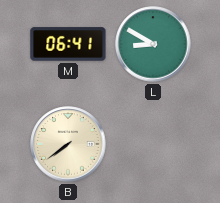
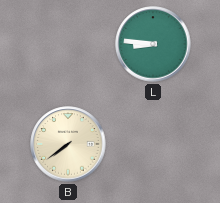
M: 06:41 -> none
L: 8:50 -> 8:46
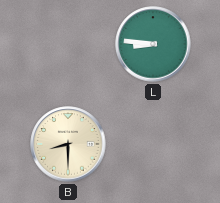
B: 7:39 -> 8:30
